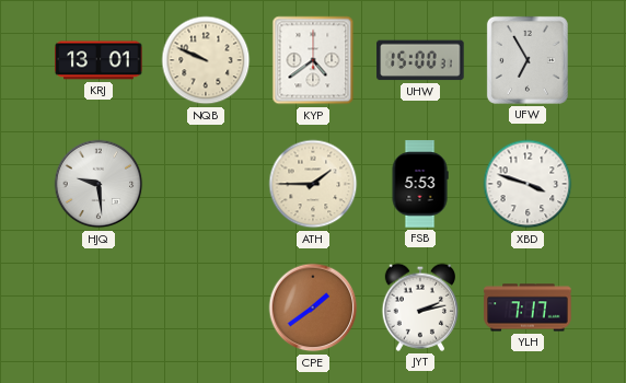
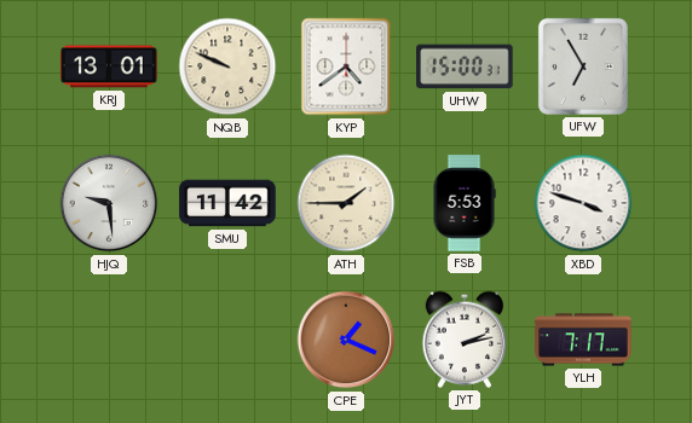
SMU: none -> 11:42
CPE: 1:39 -> 1:19
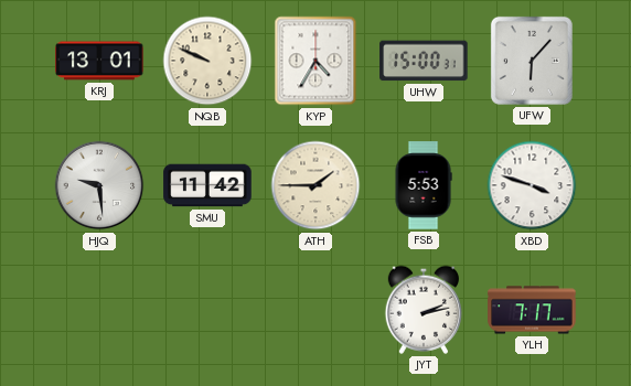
KYP: 4:39 -> 4:35
UFW: 6:55 -> 6:07
CPE: 1:19 -> none
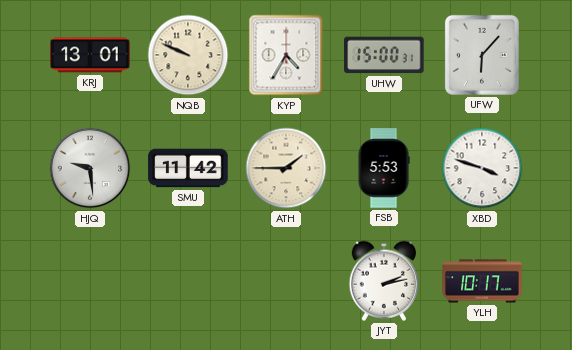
YLH: 7:17 -> 10:17
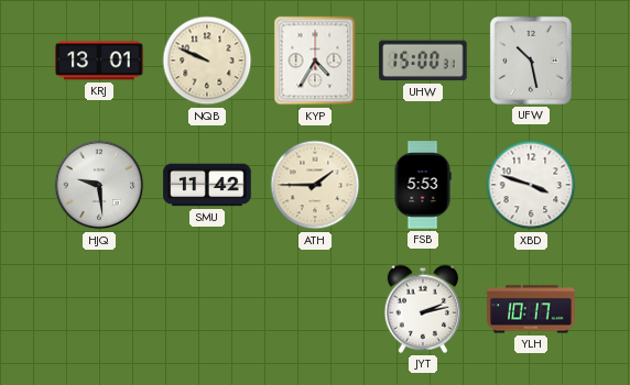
UFW: 6:07 -> 10:28
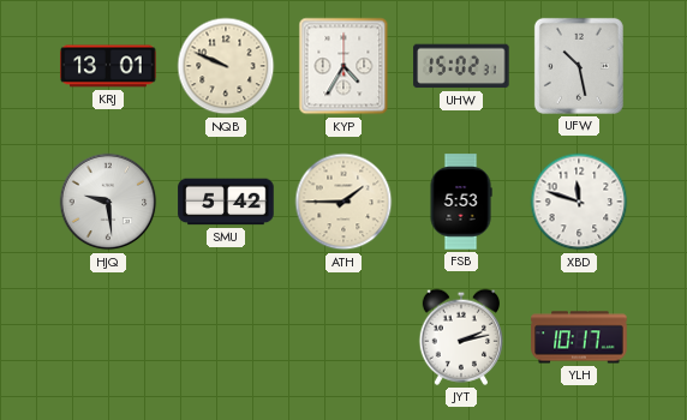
UHW: 15:00 -> 15:02
SMU: 11:42 -> 5:42
XBD: 3:48 -> 11:48
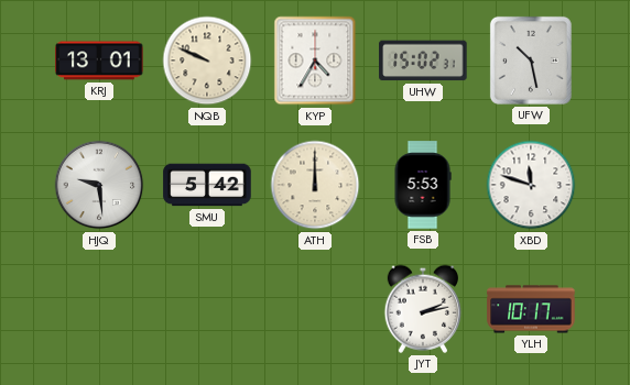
ATH: 1:45 -> 12:00
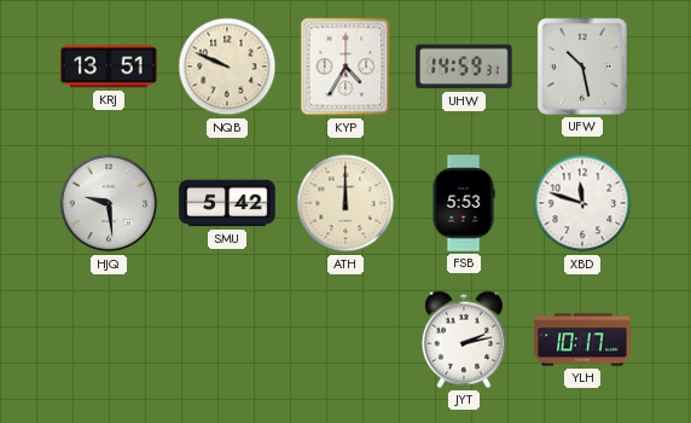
KRJ: 13:01 -> 13:51
UHW: 15:02 -> 14:59
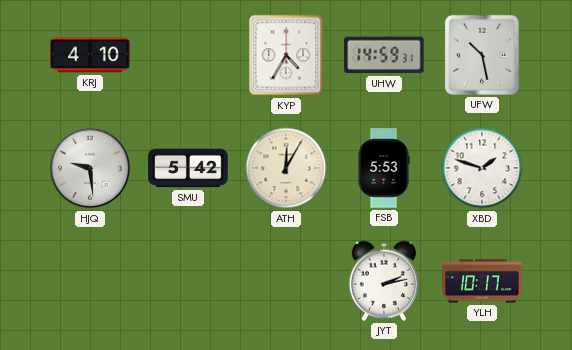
KRJ: 13:51 -> 4:10
NQB: 9:49 -> none
ATH: 12:00 -> 12:05
XBD: 11:48 -> 1:48
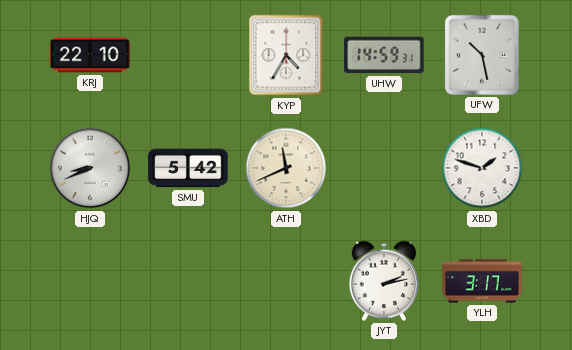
KRJ: 4:10 -> 22:10
HJQ: 9:29 -> 8:41
ATH: 12:05 -> 11:41
FSB: 5:53 -> none
YLH: 10:17 -> 3:17
